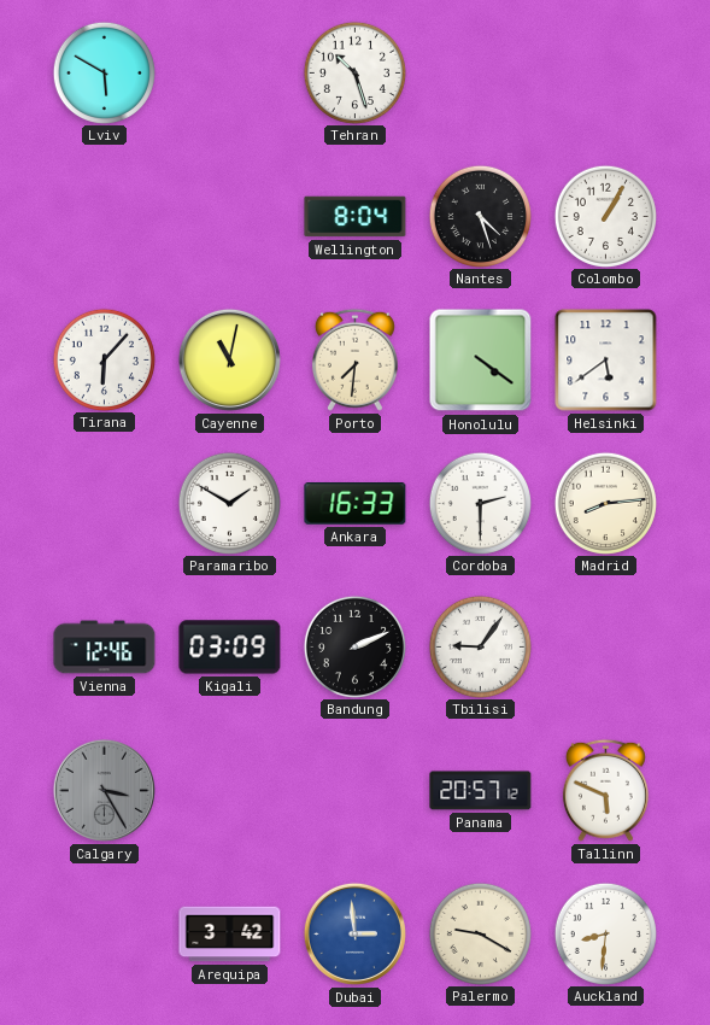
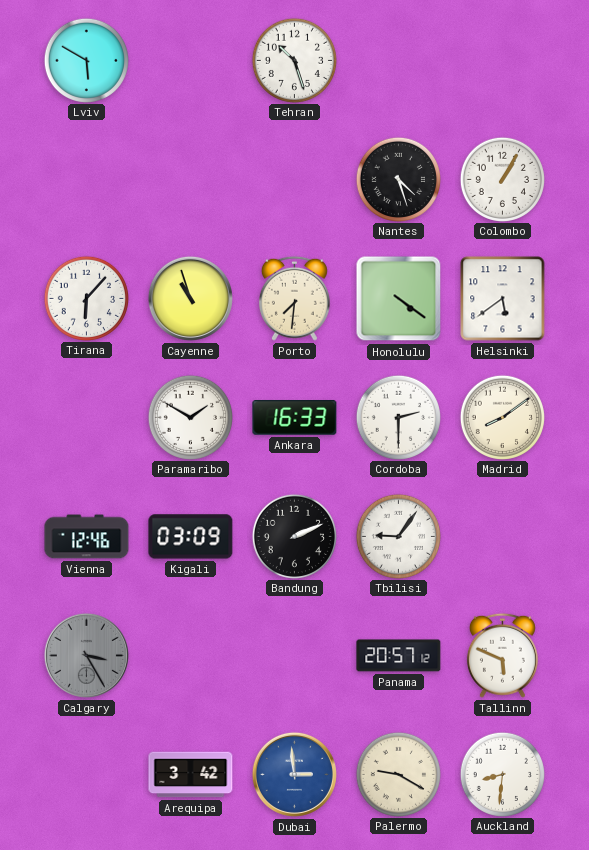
Wellington: 8:04 -> none
Cayenne: 11:02 -> 10:57
Madrid: 8:14 -> 8:09
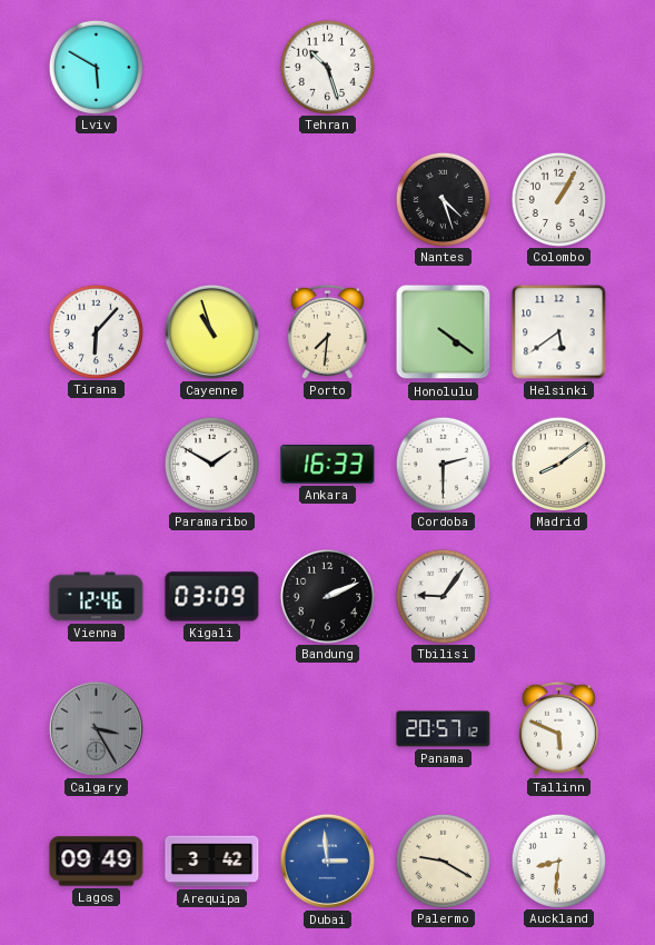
Lagos: none -> 09:49
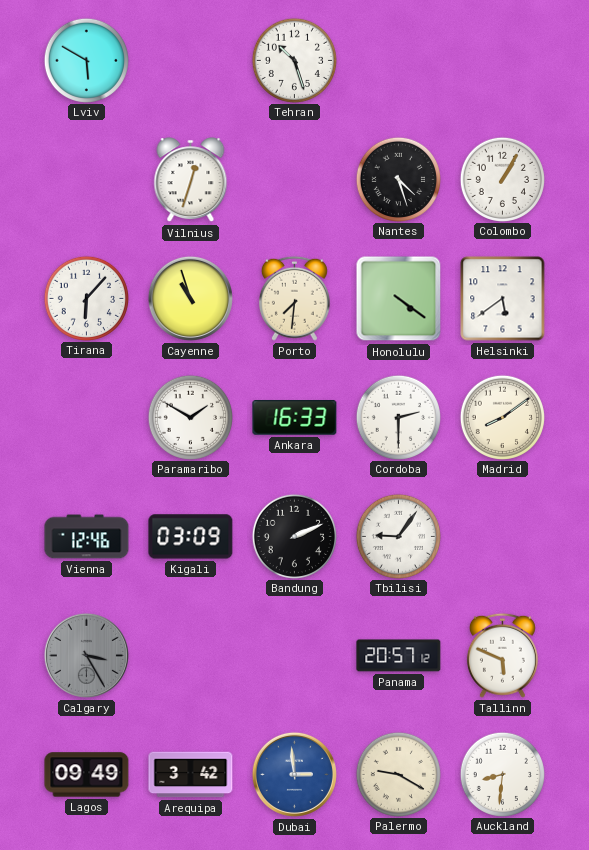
Vilnius: none -> 12:33
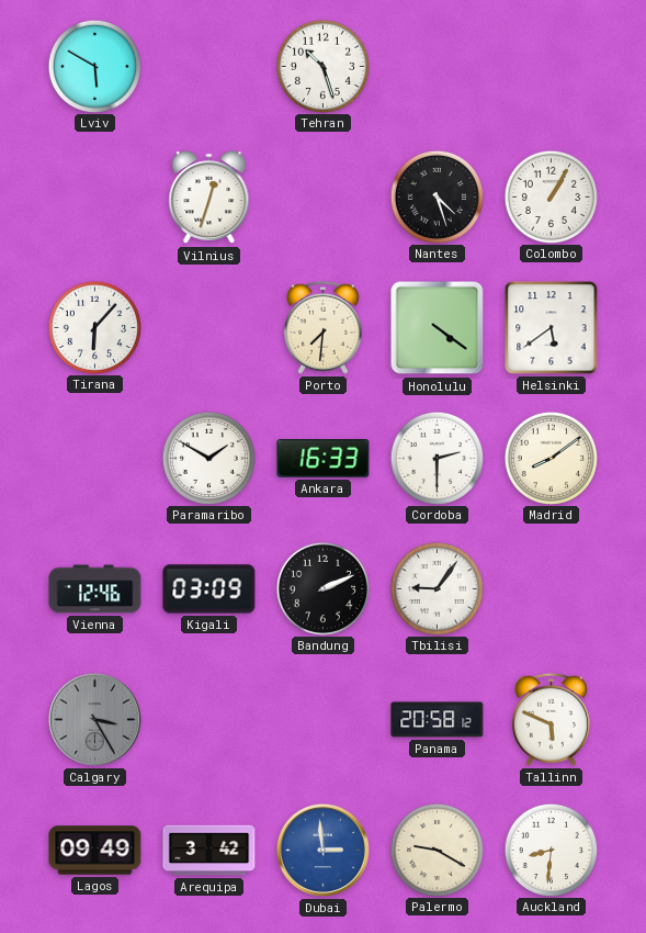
Cayenne: 10:57 -> none
Panama: 20:57 -> 20:58
